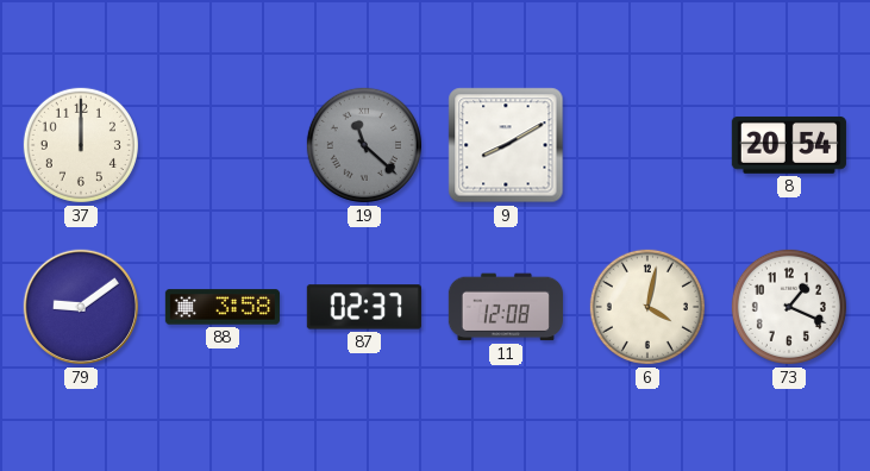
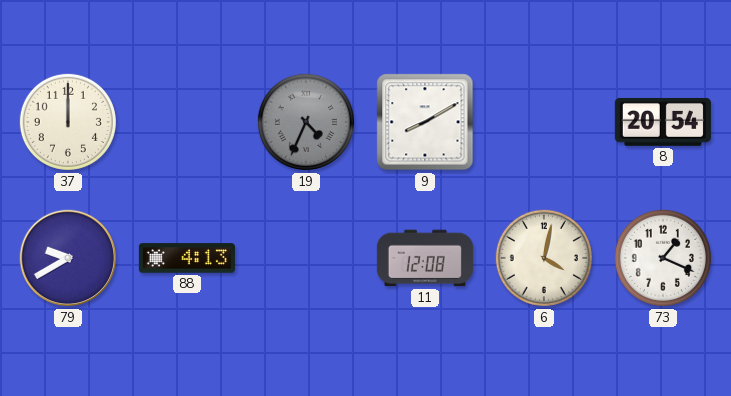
19: 11:22 -> 4:34
79: 9:09 -> 9:40
88: 3:58 -> 4:13
87: 02:37 -> none
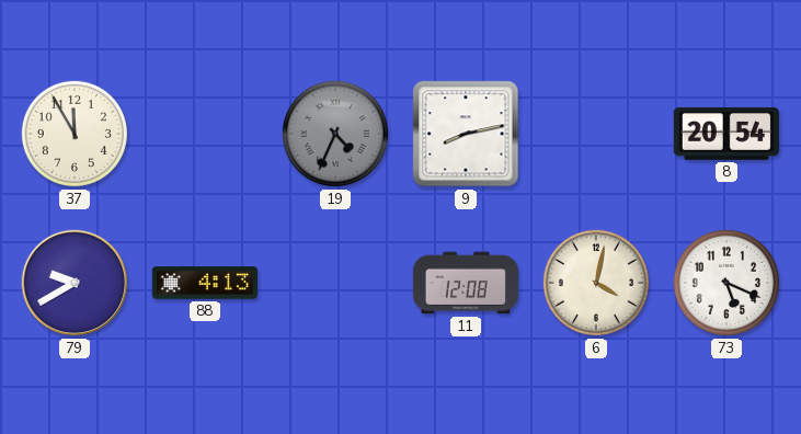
37: 12:00 -> 11:55
9: 8:10 -> 8:13
73: 1:19 -> 5:19
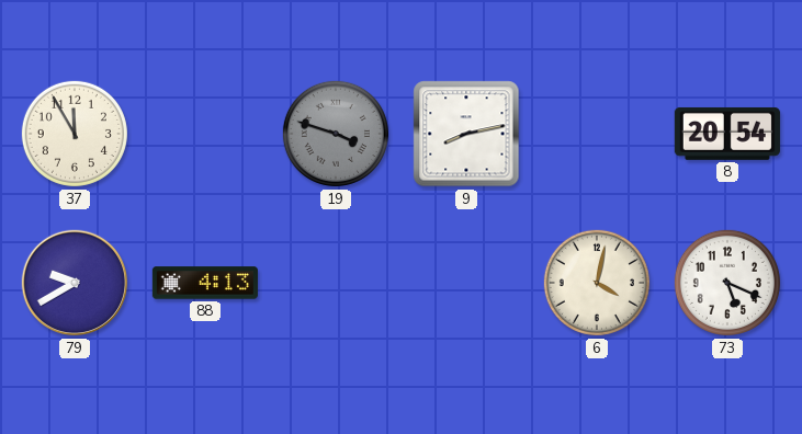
19: 4:34 -> 3:48
11: 12:08 -> none
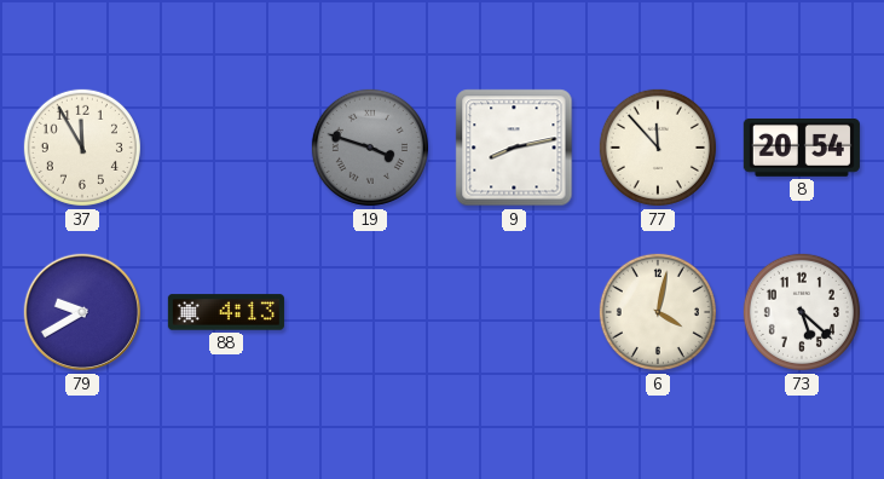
77: none -> 11:53
73: 5:19 -> 5:22
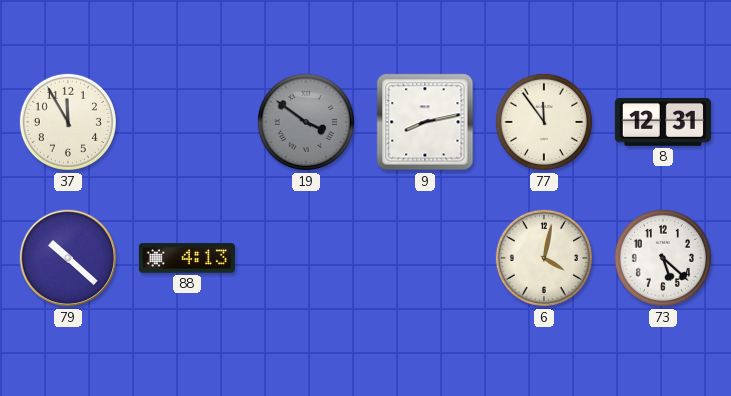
19: 3:48 -> 3:51
77: 11:53 -> 11:54
8: 20:54 -> 12:31
79: 9:40 -> 10:22
